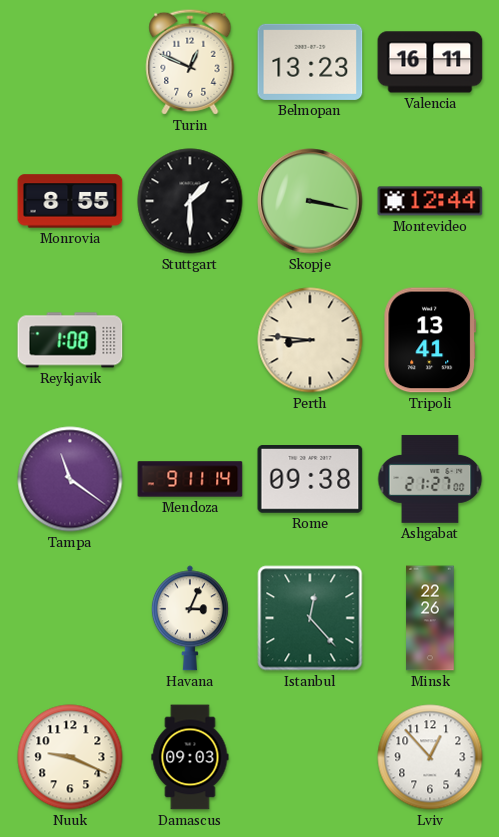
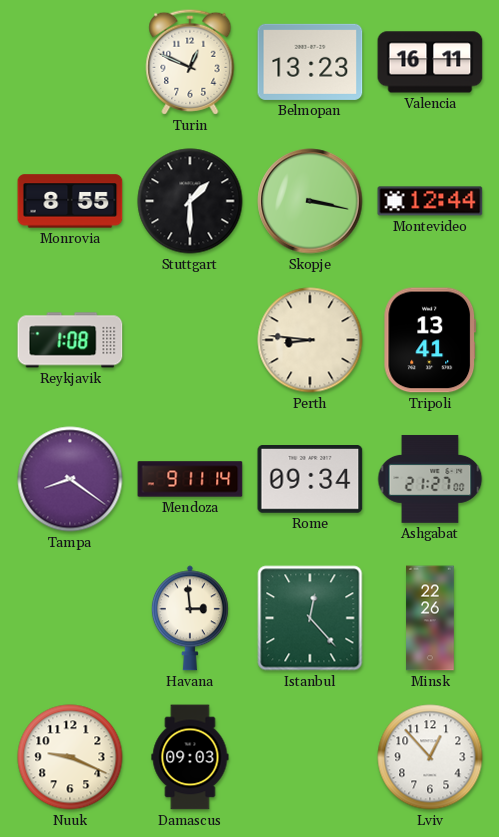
Tampa: 11:21 -> 8:21
Rome: 09:38 -> 09:34
Havana: 3:04 -> 2:59
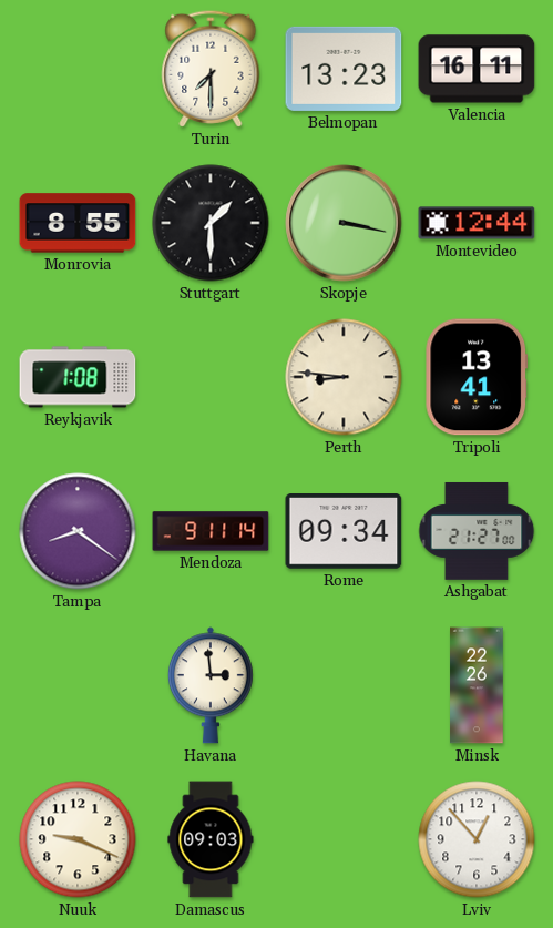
Turin: 12:49 -> 7:30
Istanbul: 12:23 -> none
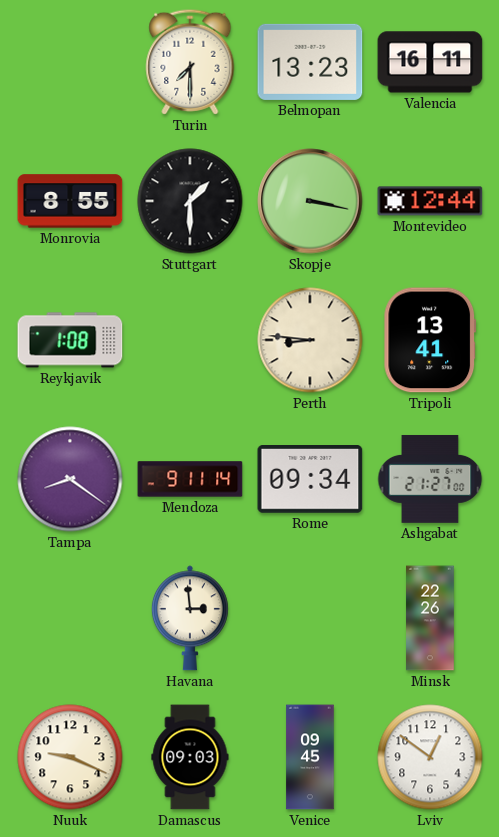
Venice: none -> 09:45
Lviv: 12:53 -> 12:51
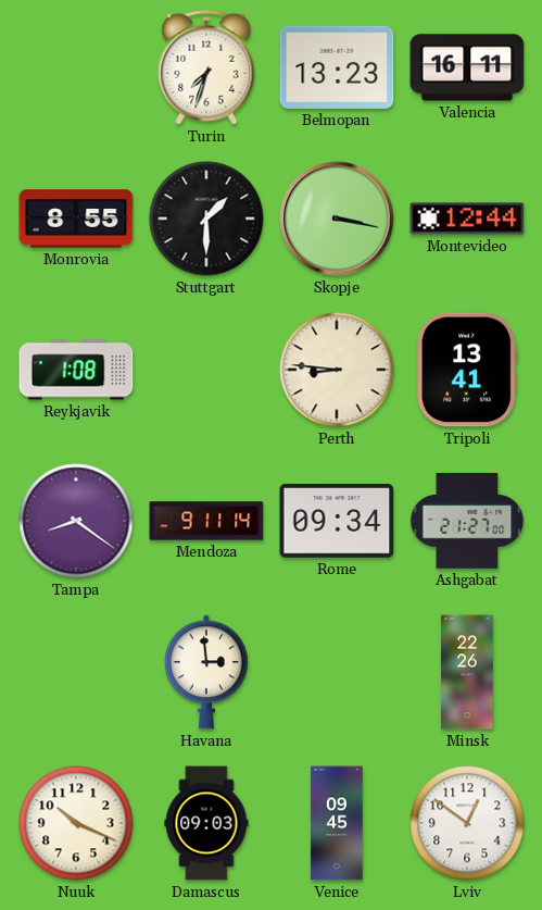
Turin: 7:30 -> 7:33
Nuuk: 9:19 -> 10:19
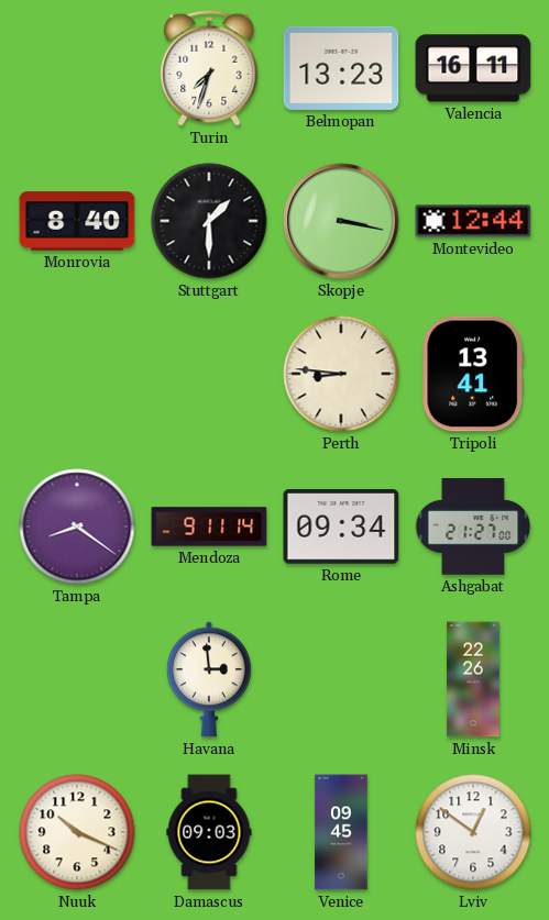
Monrovia: 8:55 -> 8:40
Reykjavik: 1:08 -> none
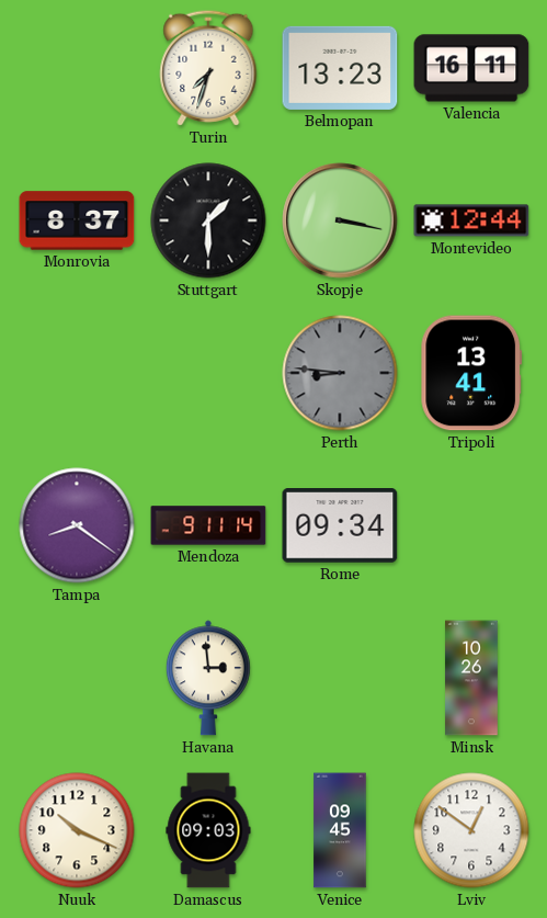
Monrovia: 8:40 -> 8:37
Perth dial: cream -> grey
Ashgabat: 21:27 -> none
Minsk: 22:26 -> 10:26
